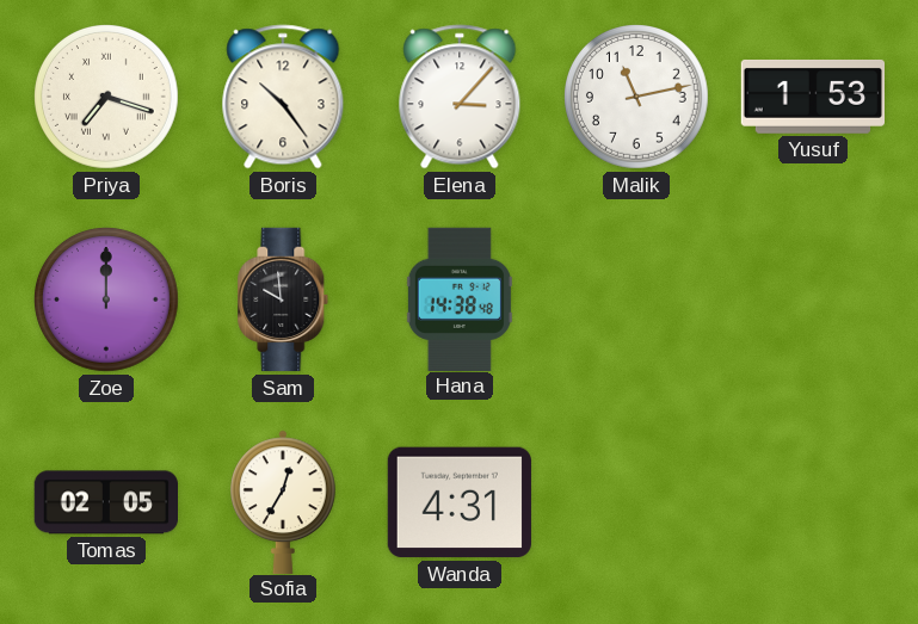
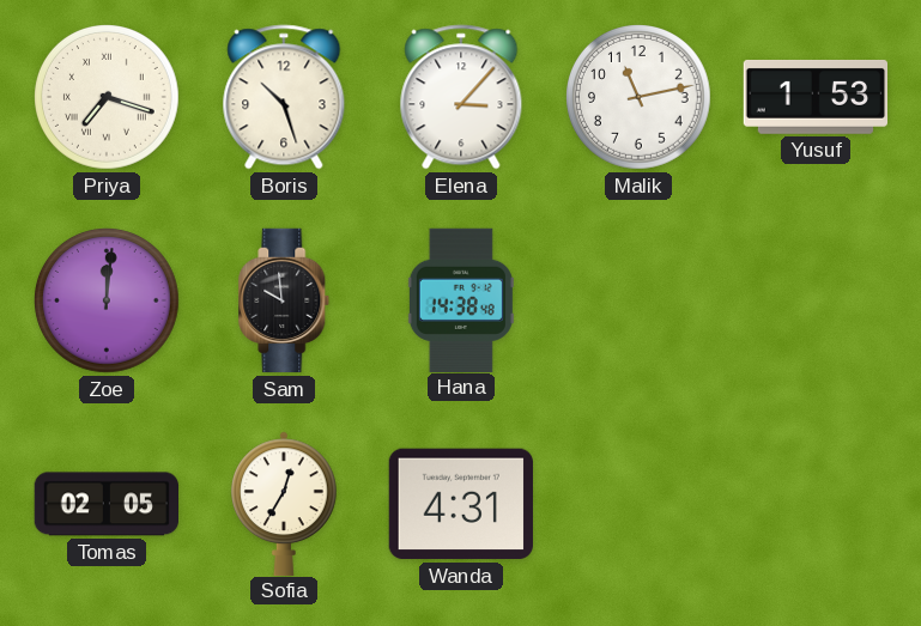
Boris: 10:24 -> 10:27
Zoe: 12:00 -> 12:01
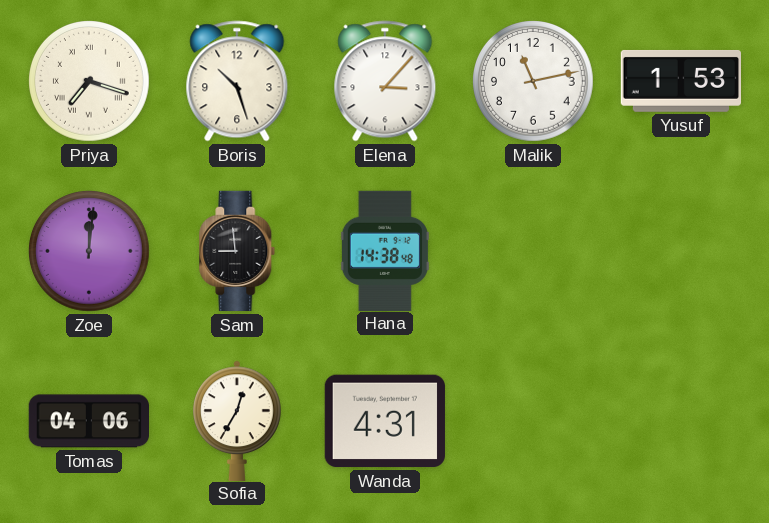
Sam: 9:59 -> 8:59
Tomas: 02:05 -> 04:06
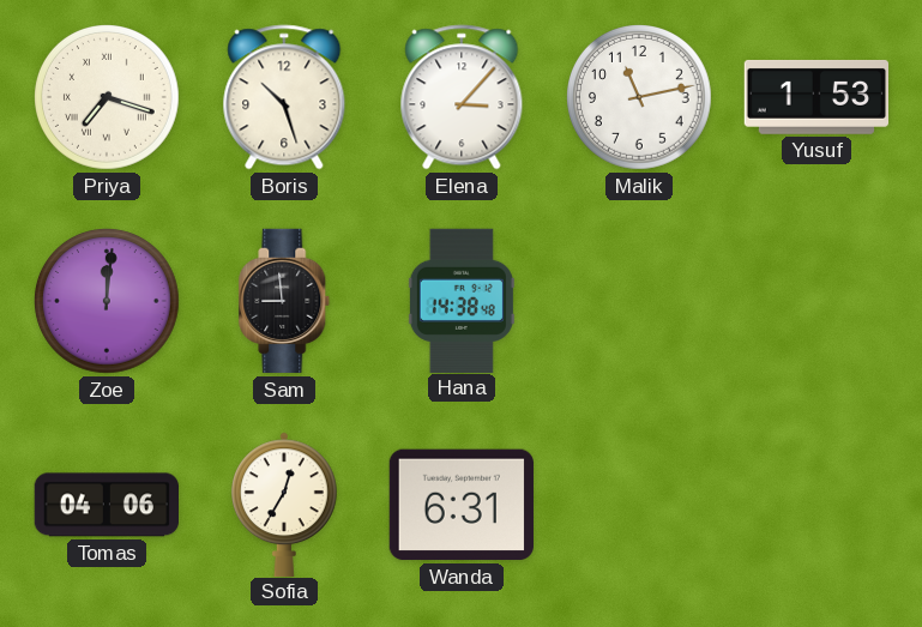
Wanda: 4:31 -> 6:31
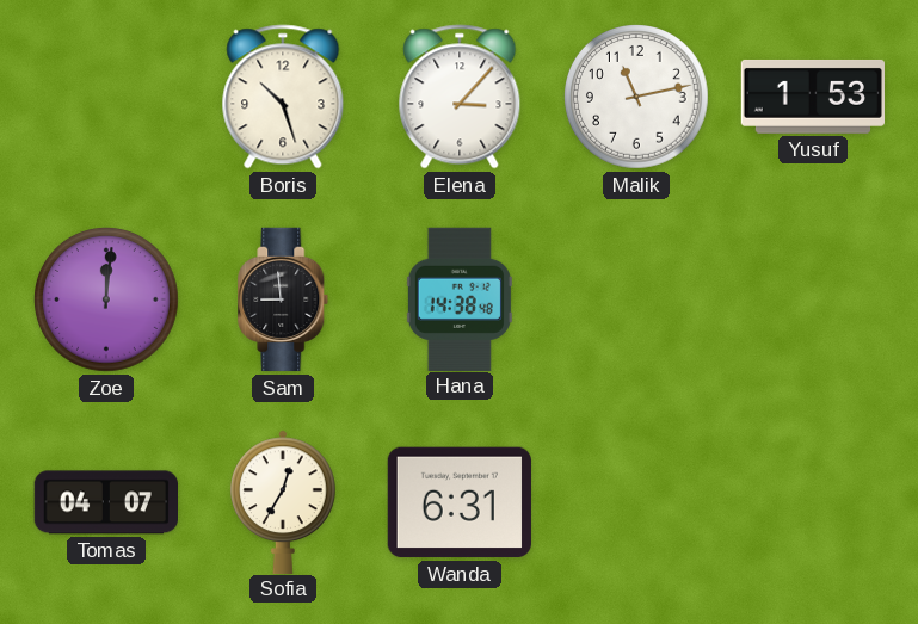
Priya: 7:18 -> none
Tomas: 04:06 -> 04:07
